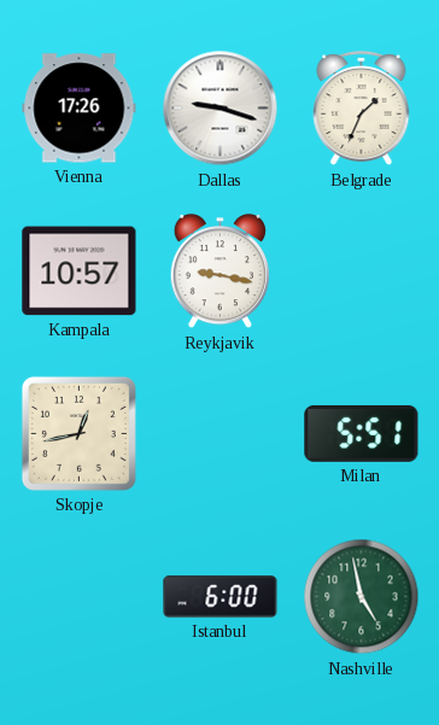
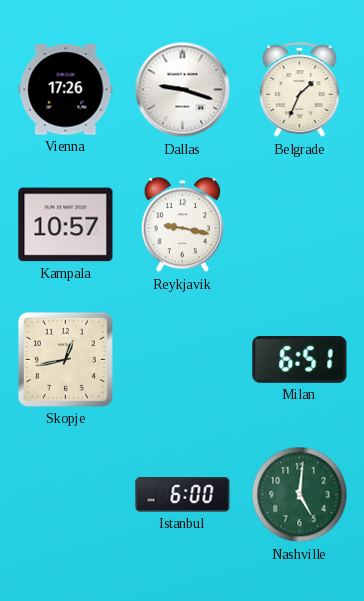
Milan: 5:51 -> 6:51
Nashville: 4:58 -> 5:01
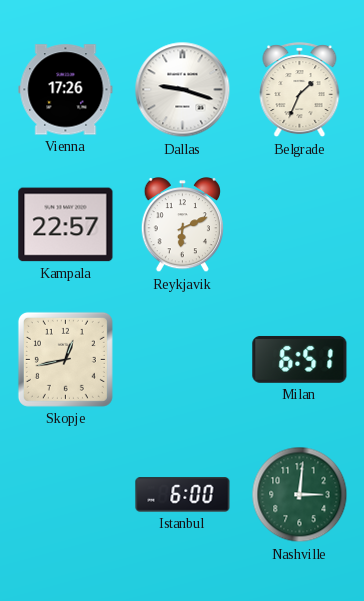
Kampala: 10:57 -> 22:57
Reykjavik: 9:17 -> 6:11
Nashville: 5:01 -> 3:01
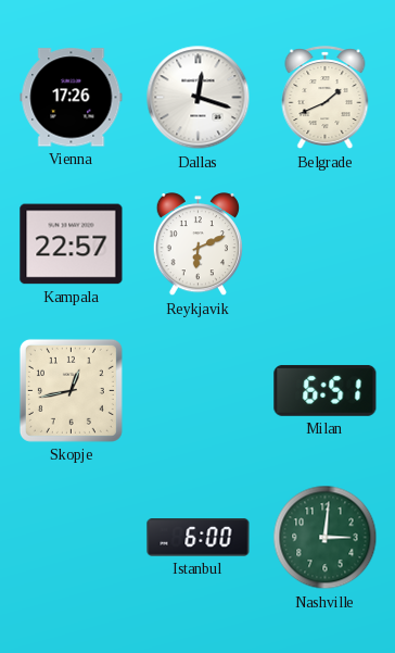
Dallas: 9:18 -> 12:18
Belgrade: 1:34 -> 1:41
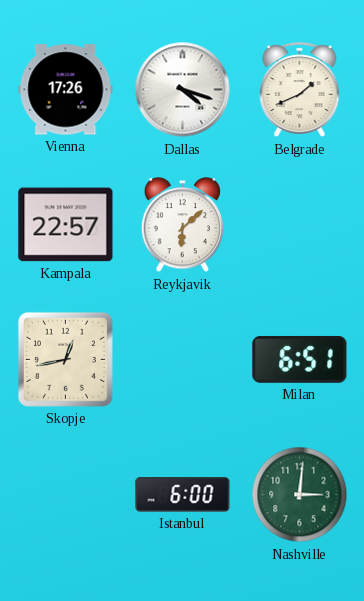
Dallas: 12:18 -> 4:18
Reykjavik: 6:11 -> 6:08
